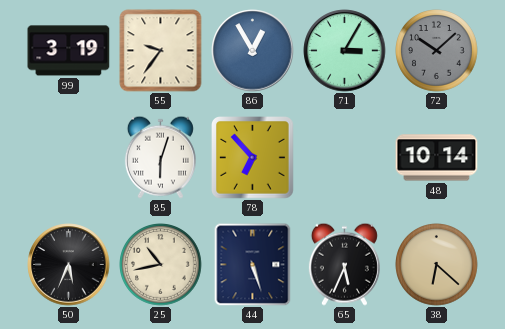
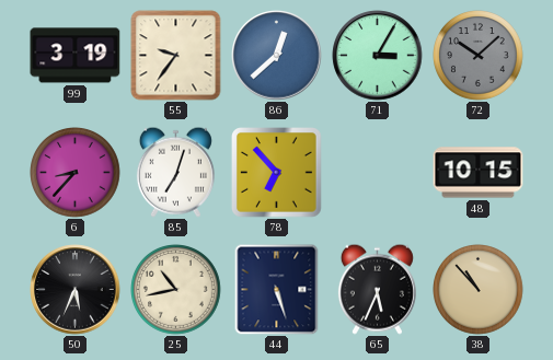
86: 12:55 -> 12:38
6: none -> 8:37
85: 6:03 -> 7:03
48: 10:14 -> 10:15
38: 6:22 -> 10:53
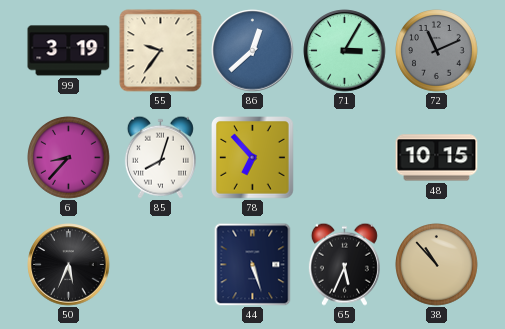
72: 10:08 -> 11:11
85: 7:03 -> 8:03
25: 10:43 -> none
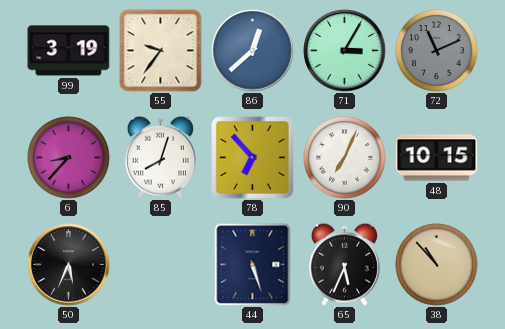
90: none -> 7:04
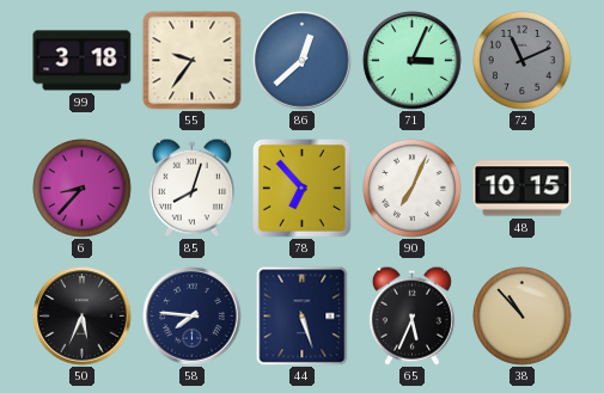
99: 3:19 -> 3:18
71: 3:05 -> 3:04
58: none -> 7:46
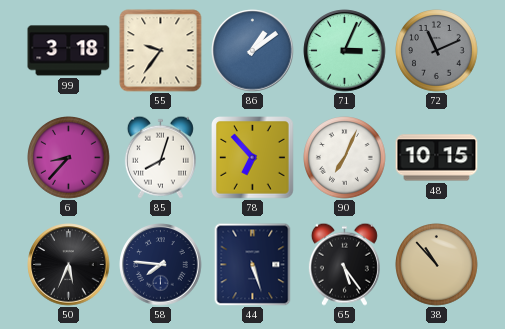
86: 12:38 -> 1:09
65: 5:34 -> 5:24
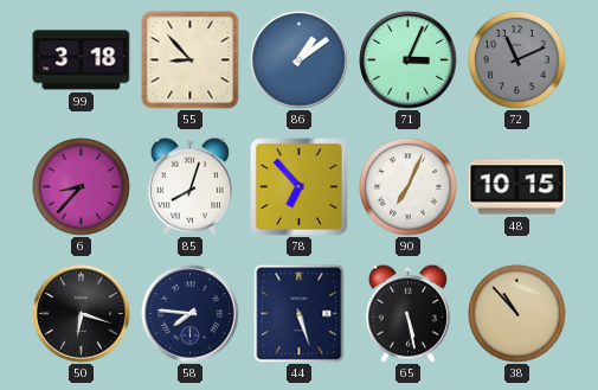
55: 9:36 -> 8:53
50: 5:34 -> 6:18
65: 5:24 -> 5:28
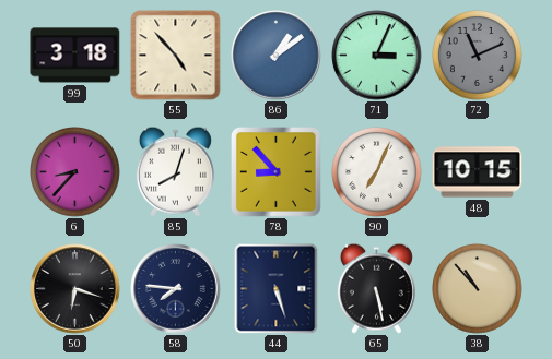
55: 8:53 -> 4:53
78: 6:53 -> 8:53
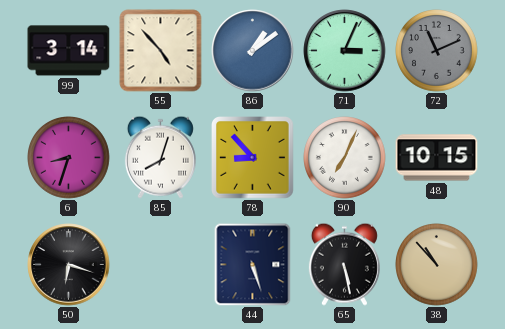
99: 3:18 -> 3:14
6: 8:37 -> 8:33
58: 7:46 -> none
